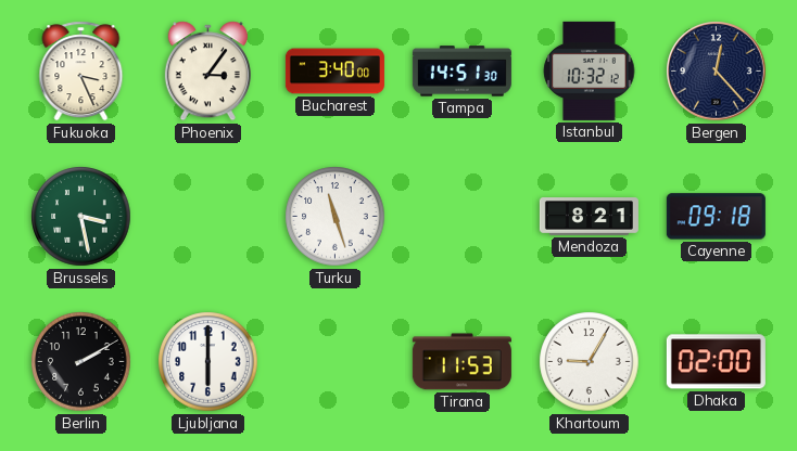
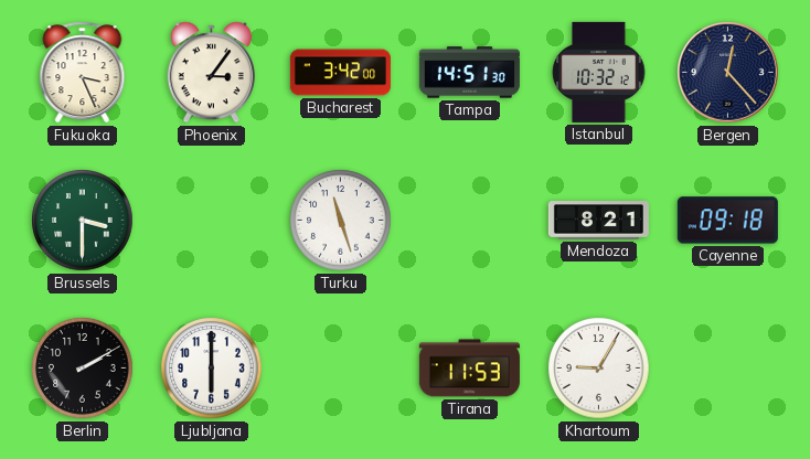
Bucharest: 3:40 -> 3:42
Brussels: 3:28 -> 3:30
Dhaka: 02:00 -> none
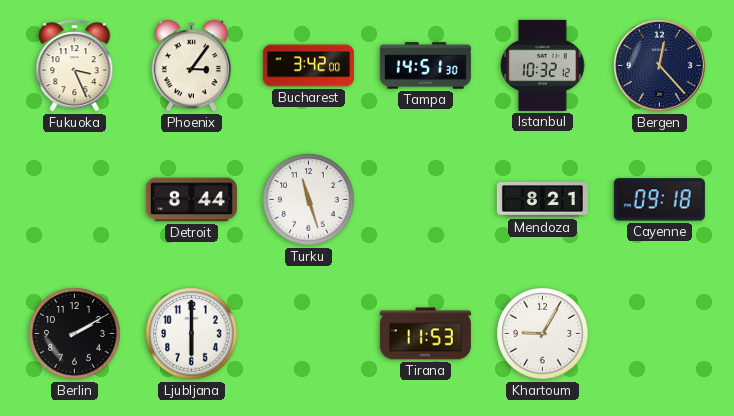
Brussels: 3:30 -> none
Detroit: none -> 8:44
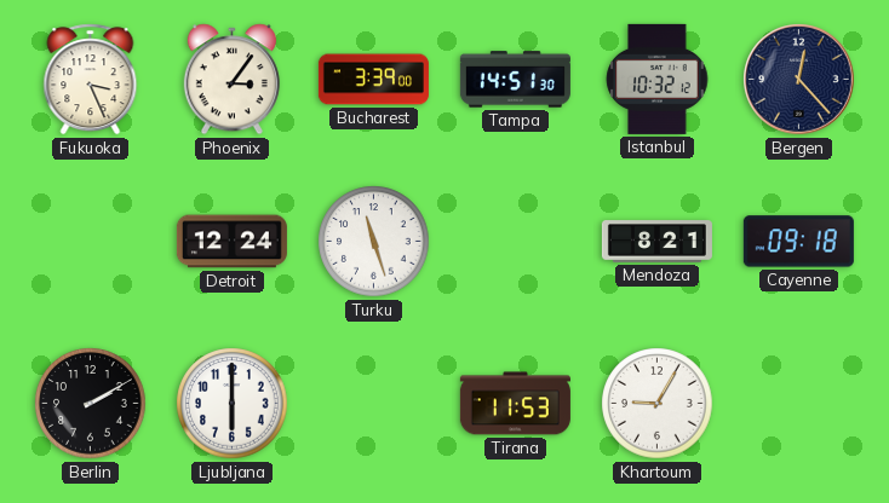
Bucharest: 3:42 -> 3:39
Detroit: 8:44 -> 12:24
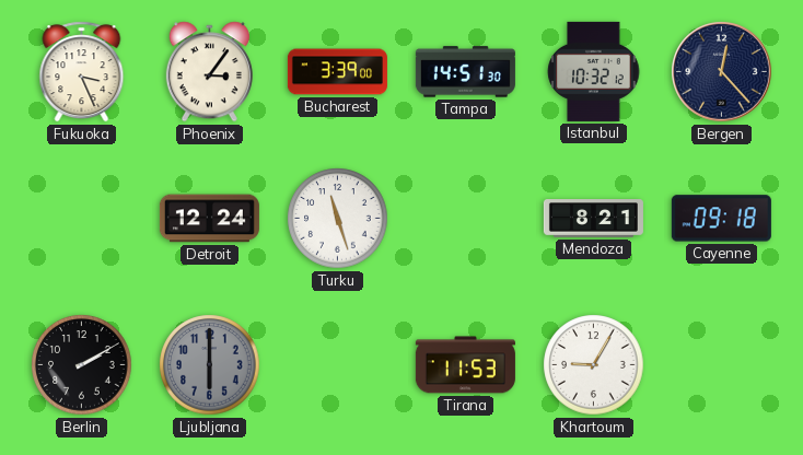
Ljubljana dial: white -> grey
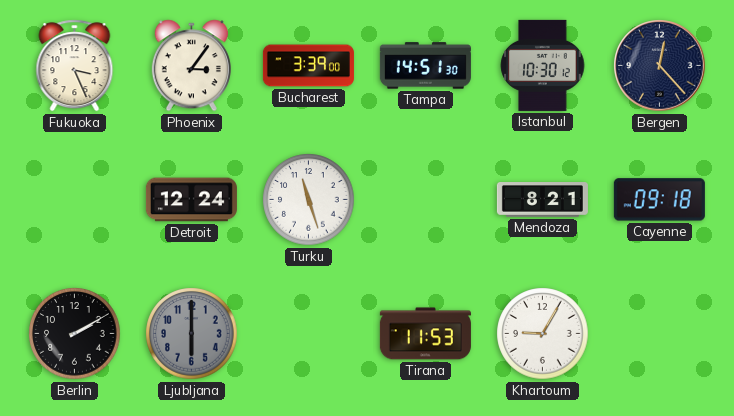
Istanbul: 10:32 -> 10:30
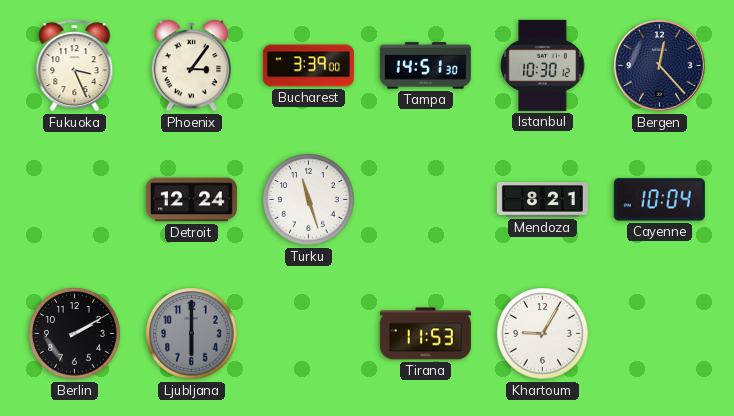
Cayenne: 09:18 -> 10:04
